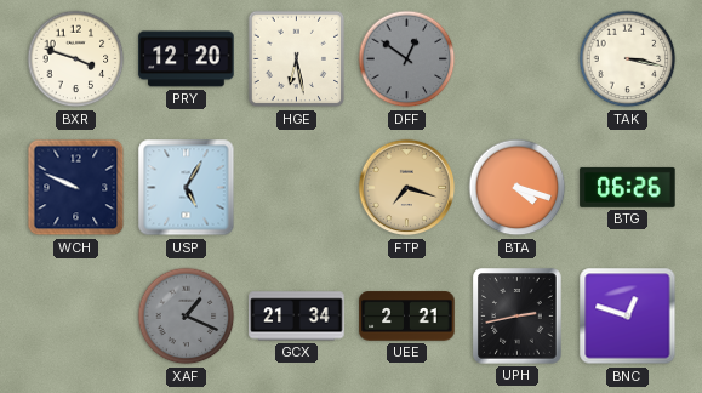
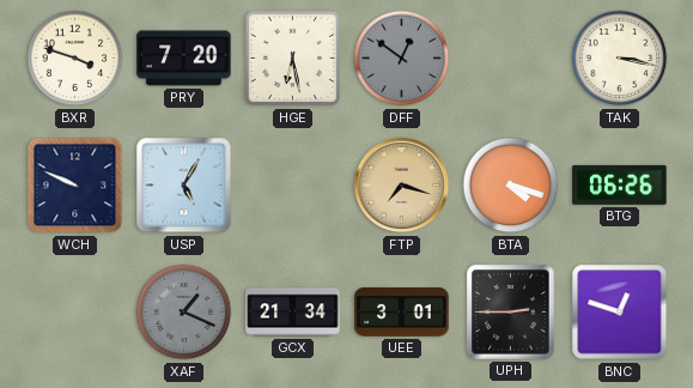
PRY: 12:20 -> 7:20
UEE: 2:21 -> 3:01
UPH: 2:43 -> 2:45
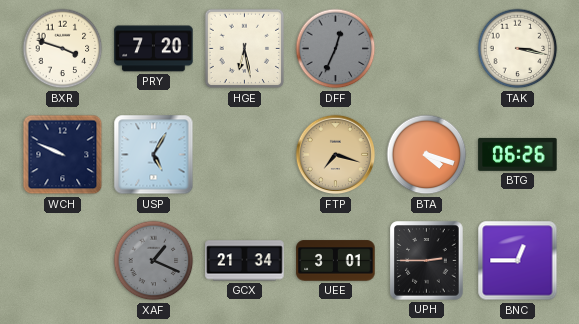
DFF: 12:51 -> 12:34
BNC: 12:48 -> 12:45
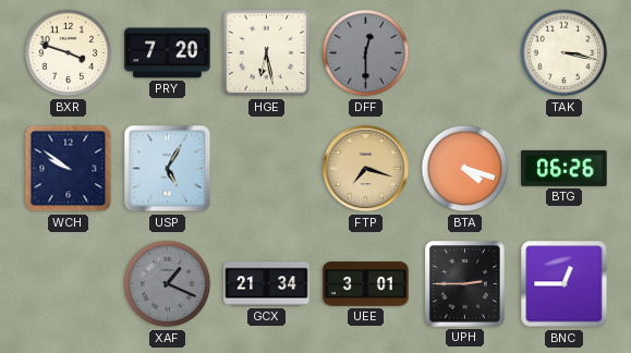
DFF: 12:34 -> 12:30
WCH: 9:49 -> 9:51
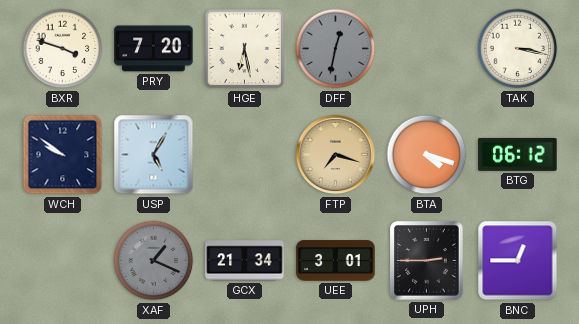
DFF: 12:30 -> 12:32
BTG: 06:26 -> 06:12
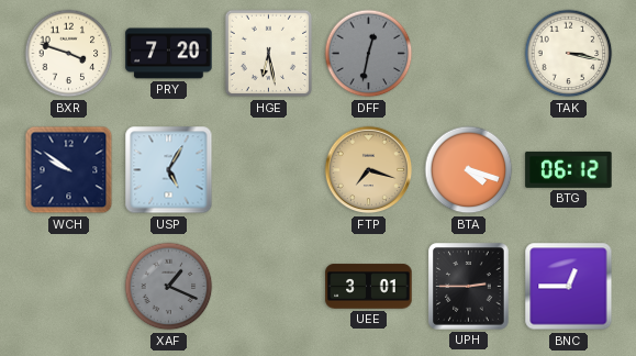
GCX: 21:34 -> none
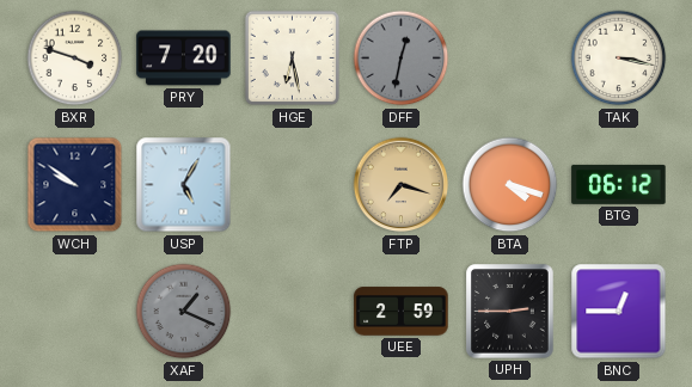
UEE: 3:01 -> 2:59
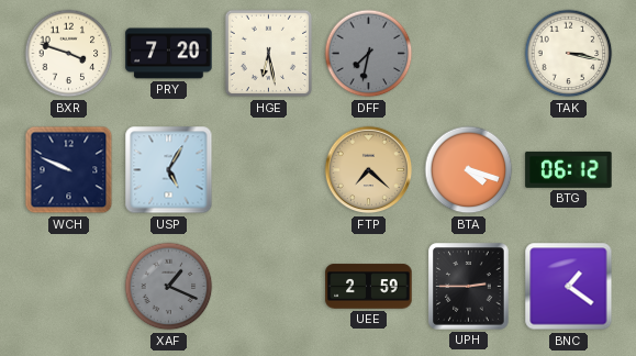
DFF: 12:32 -> 7:32
WCH: 9:51 -> 9:49
FTP: 7:18 -> 7:22
BNC: 12:45 -> 1:21
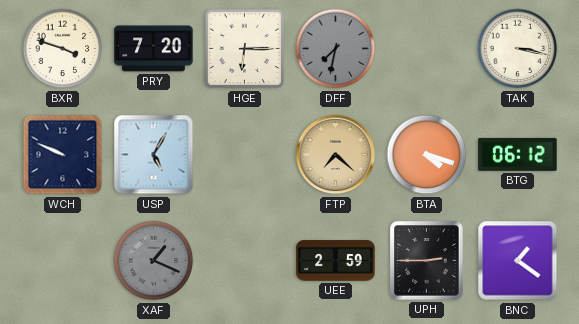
HGE: 6:28 -> 6:15
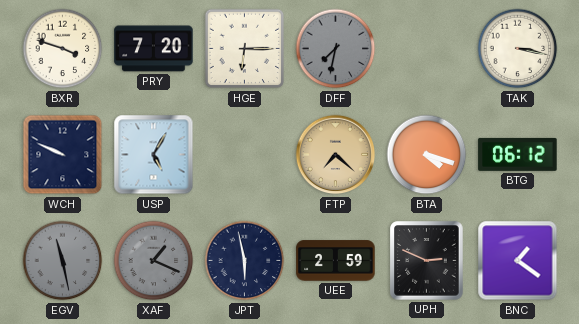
EGV: none -> 11:28
JPT: none -> 5:58
UPH: 2:45 -> 2:49
